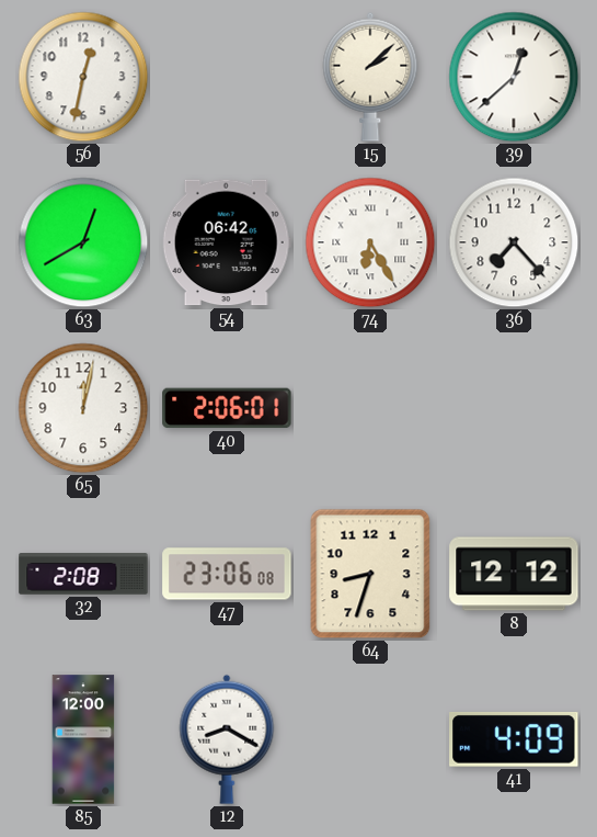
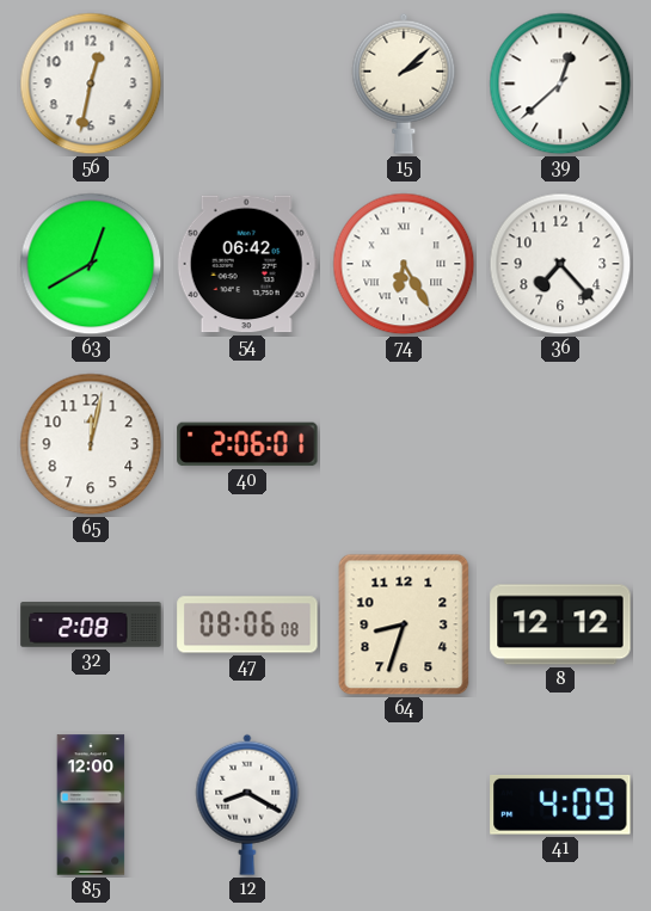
47: 23:06 -> 08:06
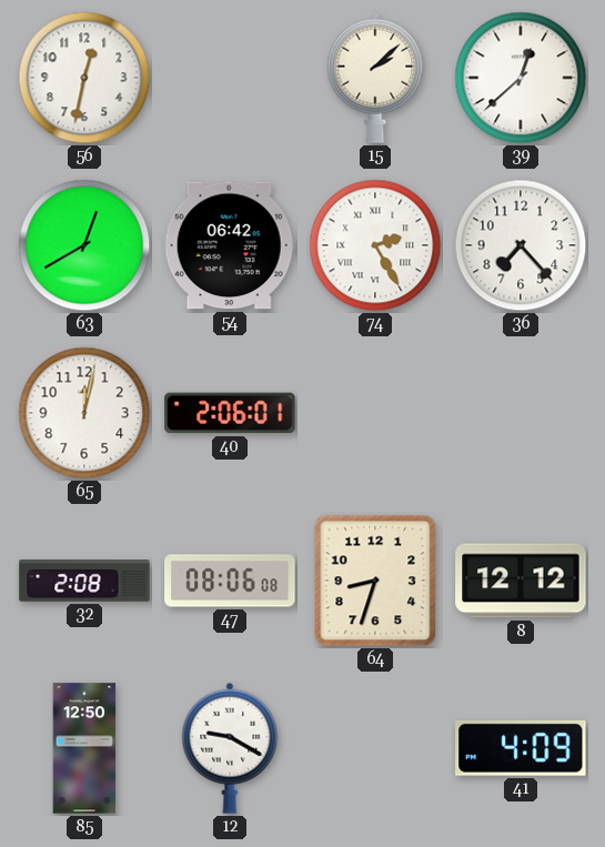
74: 6:25 -> 2:25
85: 12:00 -> 12:50
12: 8:20 -> 9:20
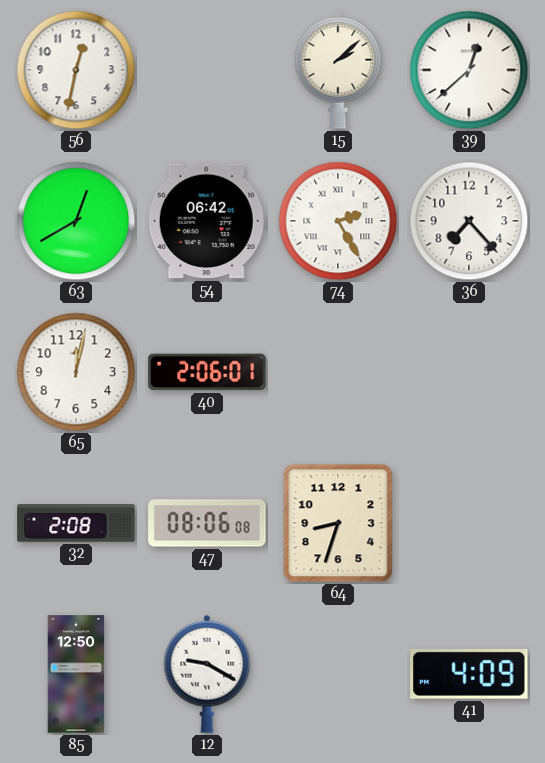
8: 12:12 -> none
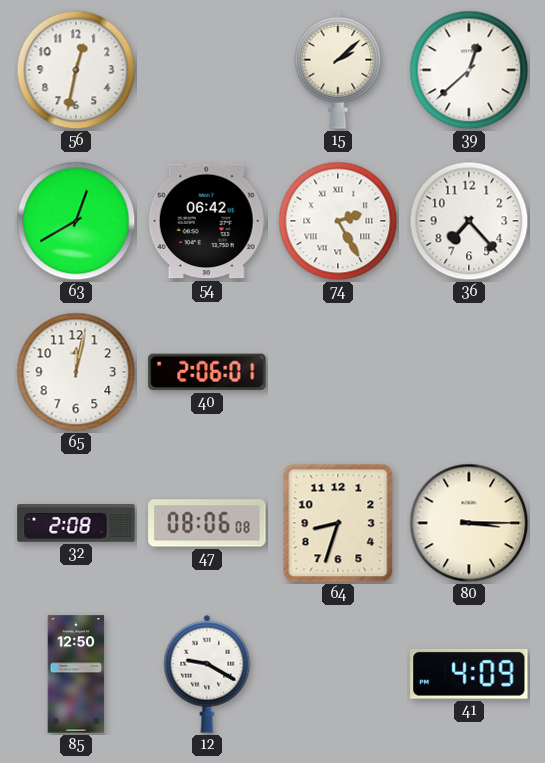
80: none -> 3:15
